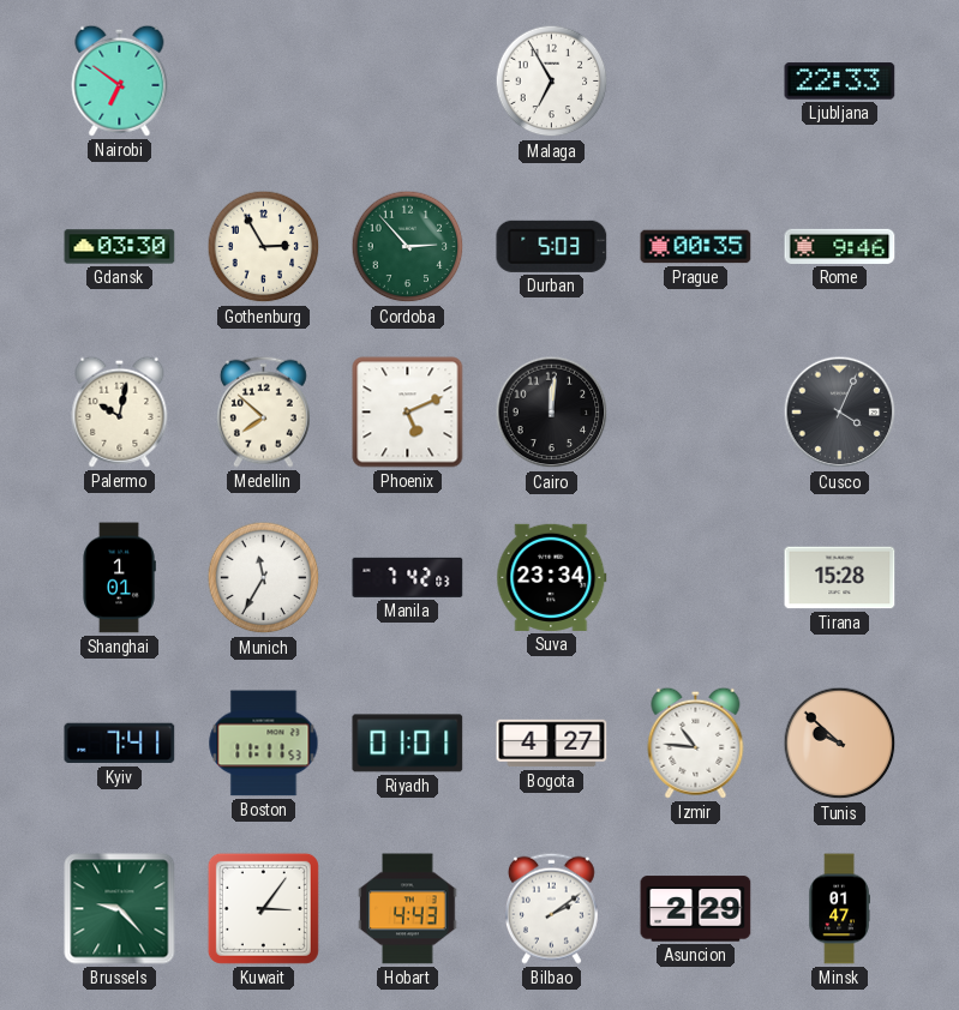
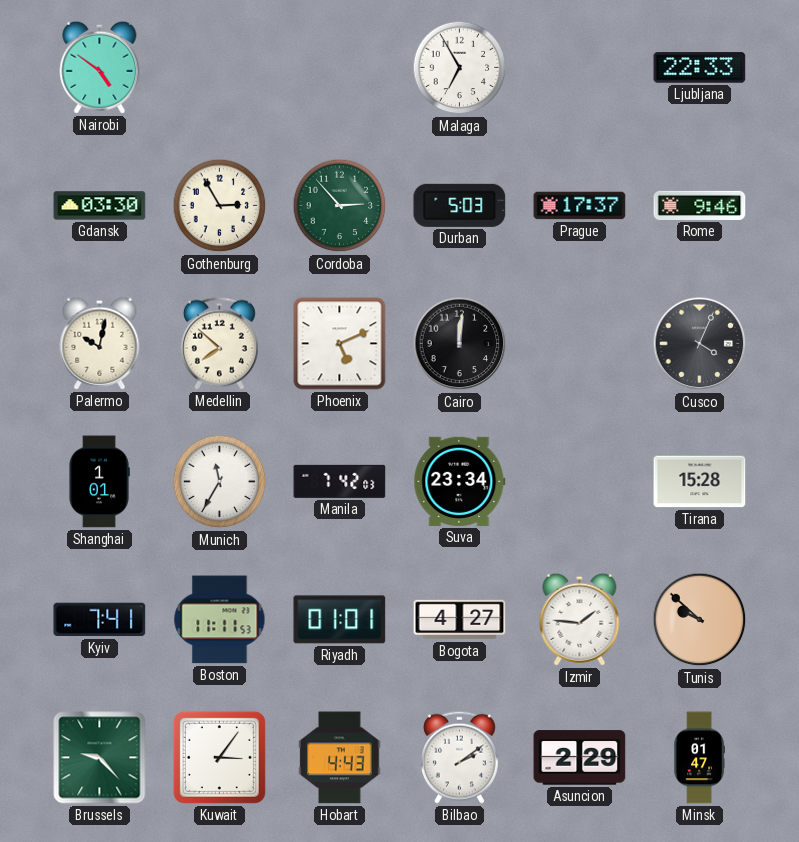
Nairobi: 6:51 -> 4:51
Prague: 00:35 -> 17:37
Izmir: 10:46 -> 1:46
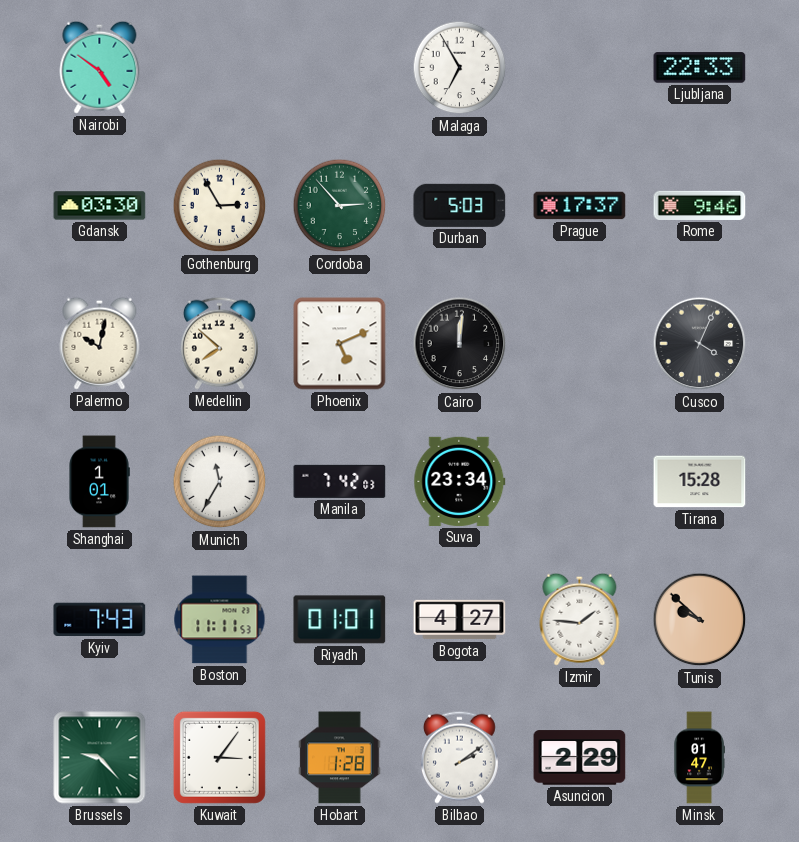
Kyiv: 7:41 -> 7:43
Hobart: 4:43 -> 1:28
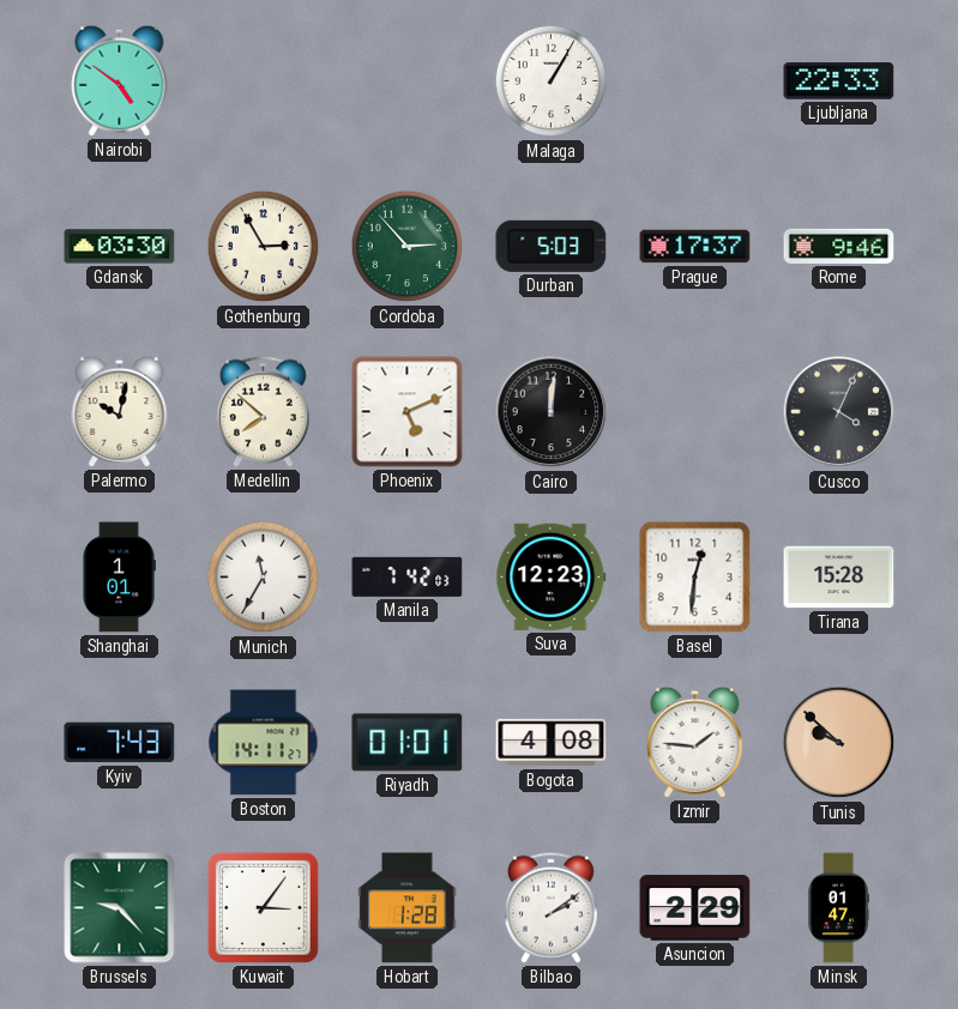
Malaga: 6:55 -> 1:05
Suva: 23:34 -> 12:23
Basel: none -> 12:31
Boston: 11:11 -> 14:11
Bogota: 4:27 -> 4:08
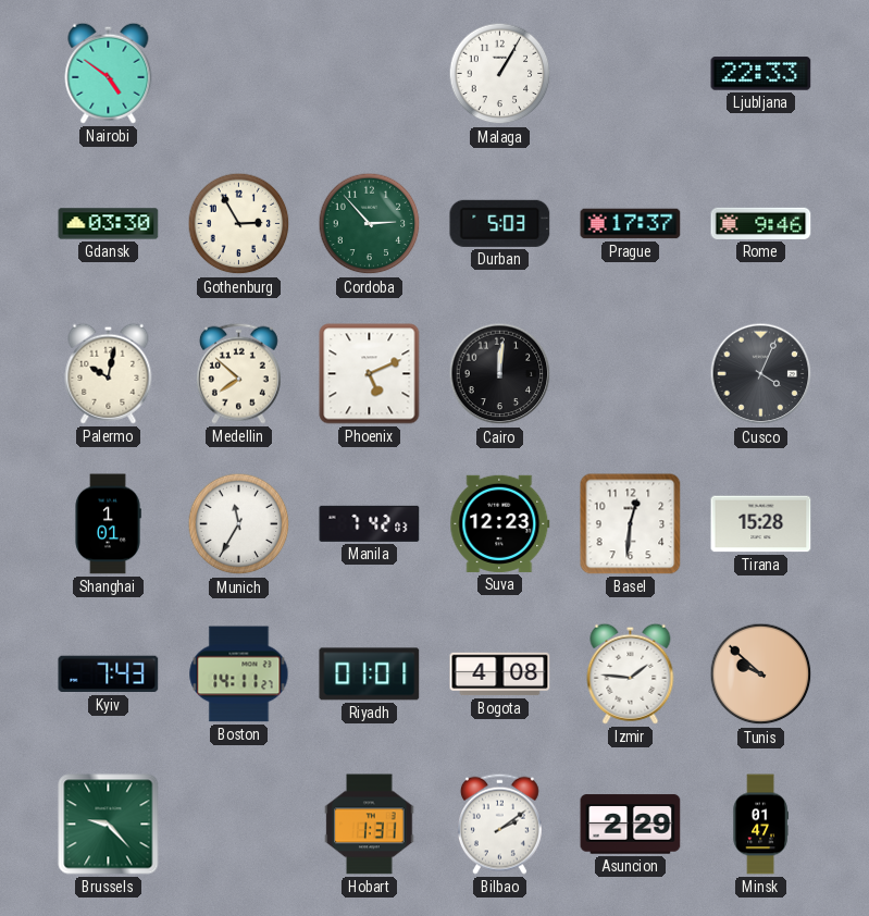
Kuwait: 3:06 -> none
Hobart: 1:28 -> 1:31
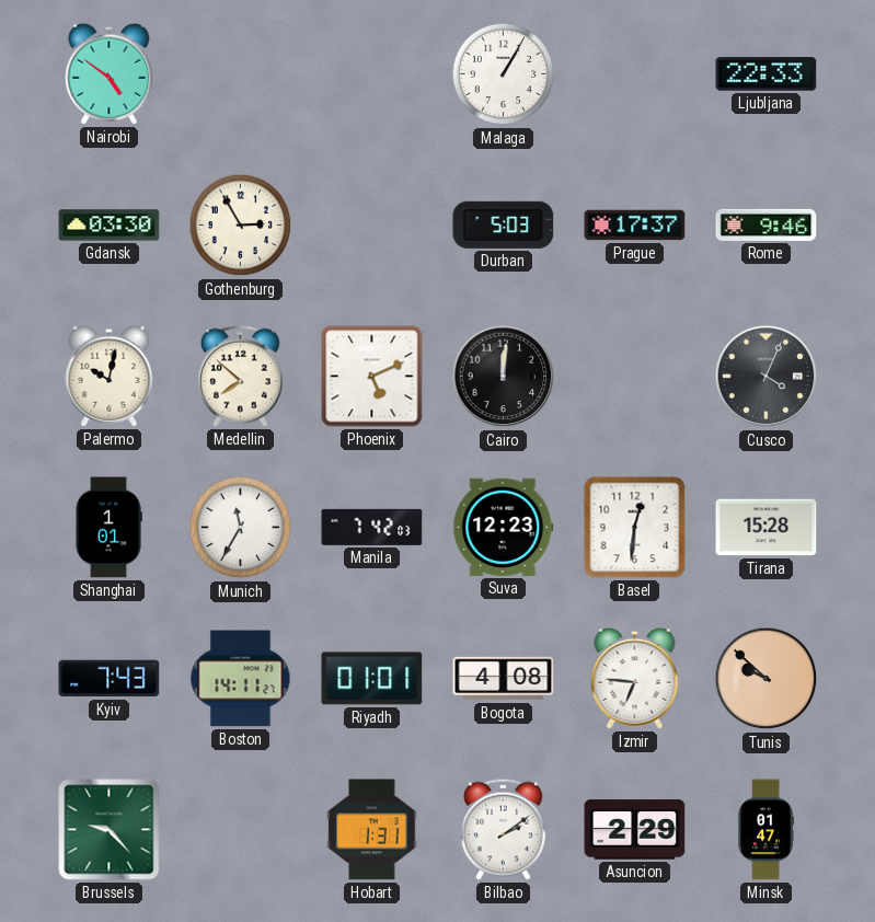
Cordoba: 2:53 -> none
Izmir: 1:46 -> 6:46
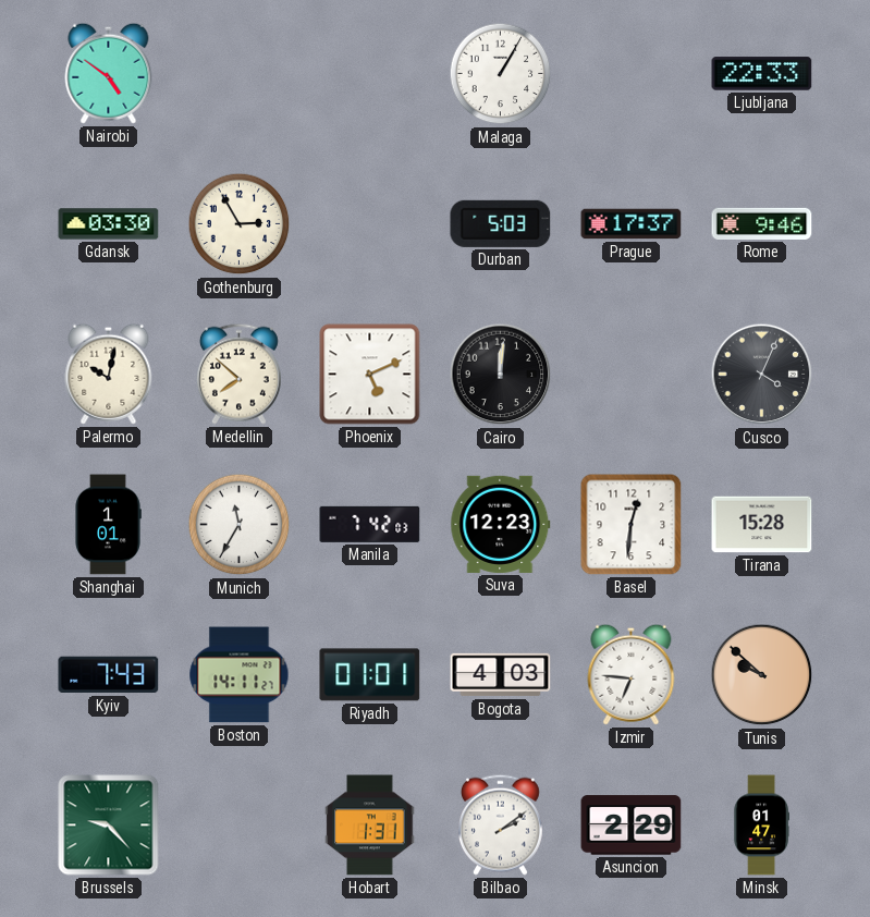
Bogota: 4:08 -> 4:03
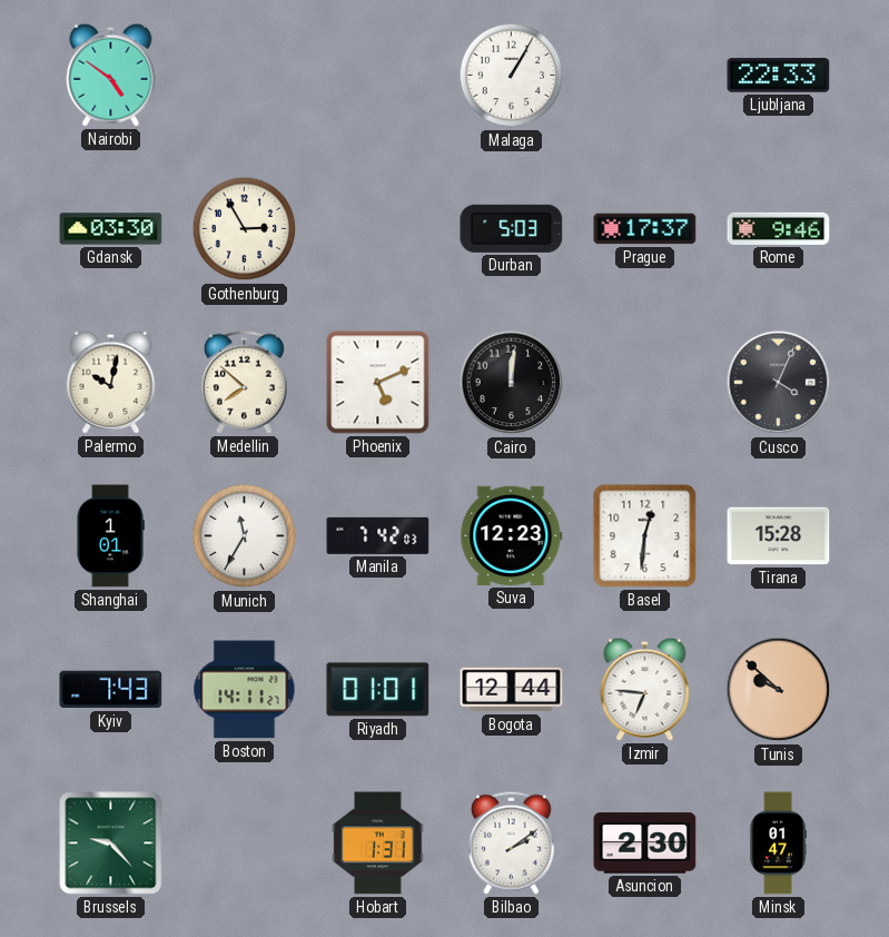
Bogota: 4:03 -> 12:44
Asuncion: 2:29 -> 2:30
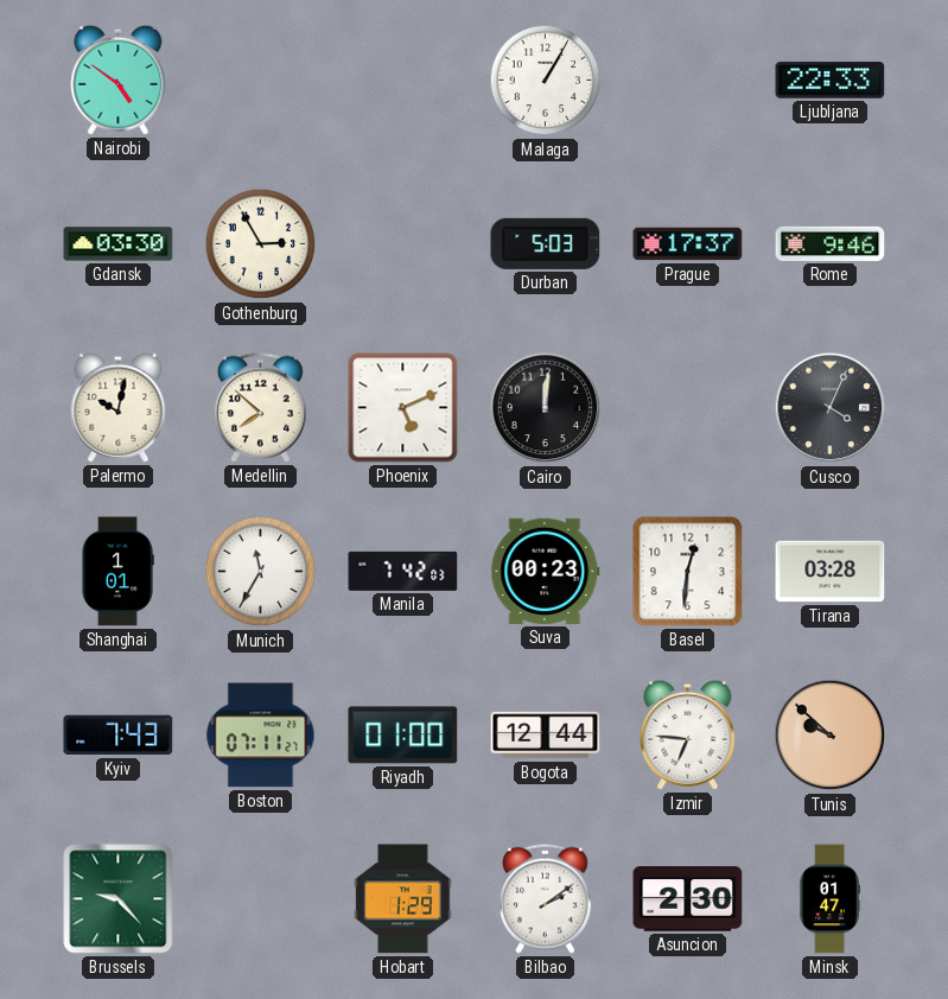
Suva: 12:23 -> 00:23
Tirana: 15:28 -> 03:28
Boston: 14:11 -> 07:11
Riyadh: 01:01 -> 01:00
Hobart: 1:31 -> 1:29
